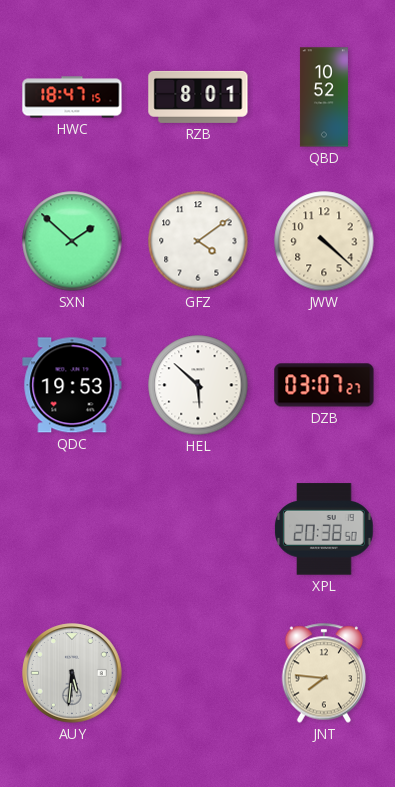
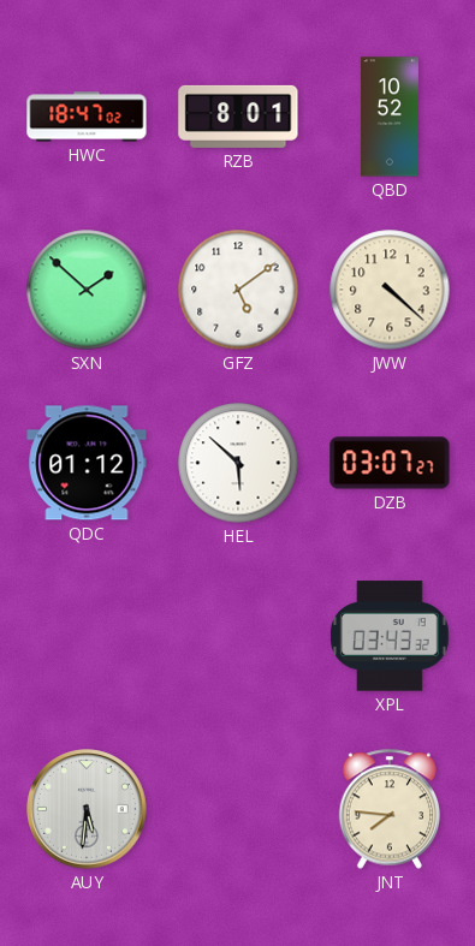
HWC: 18:47:15 -> 18:47:02
GFZ: 4:09 -> 5:09
QDC: 19:53 -> 01:12
XPL: 20:38 -> 03:43
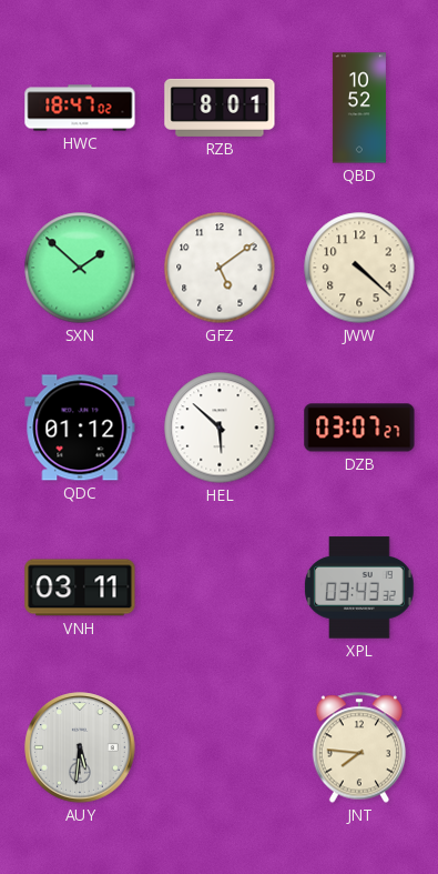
VNH: none -> 03:11
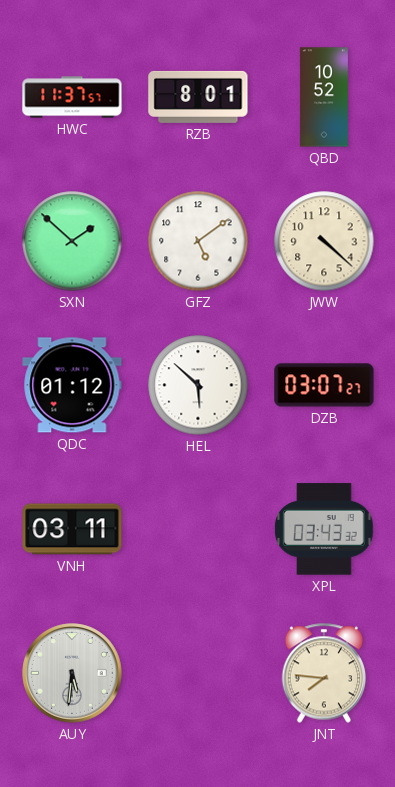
HWC: 18:47 -> 11:37
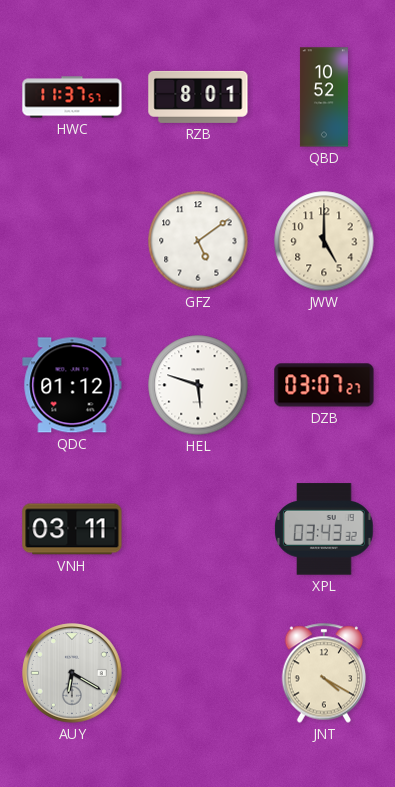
SXN: 1:52 -> none
JWW: 4:22 -> 5:00
HEL: 5:52 -> 5:48
AUY: 5:31 -> 6:20
JNT: 7:46 -> 4:20
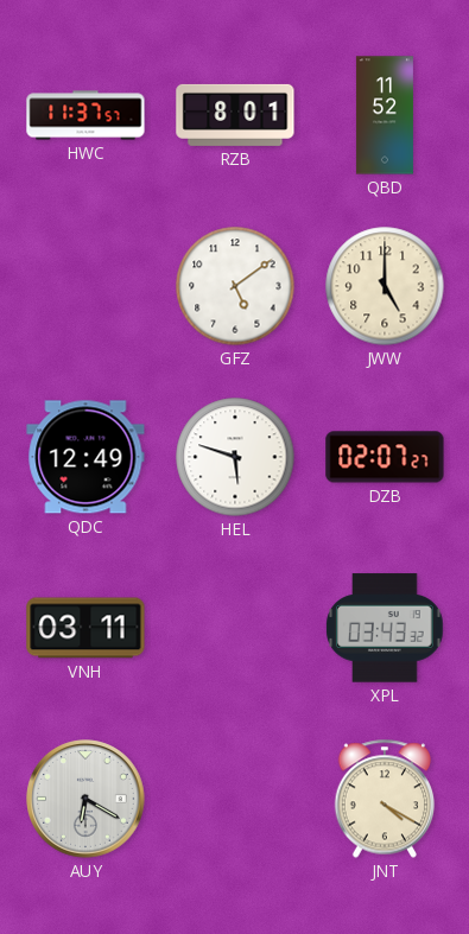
QBD: 10:52 -> 11:52
QDC: 01:12 -> 12:49
DZB: 03:07 -> 02:07
